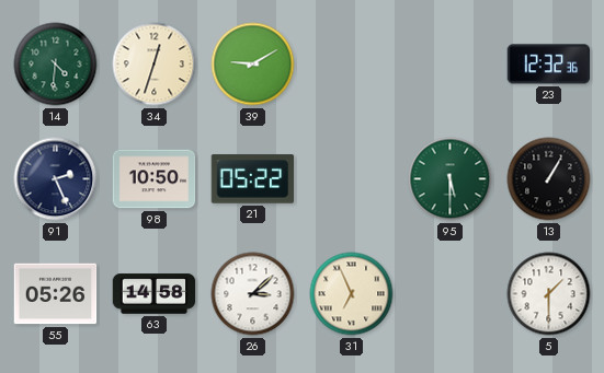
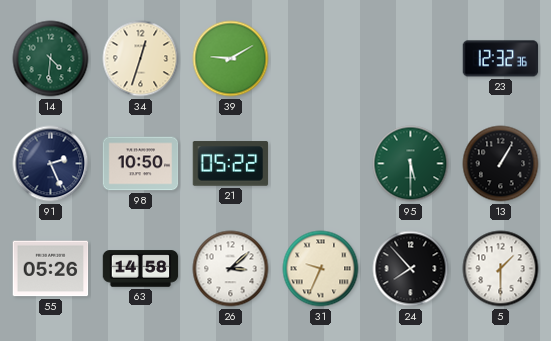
31: 6:56 -> 9:34
24: none -> 7:53
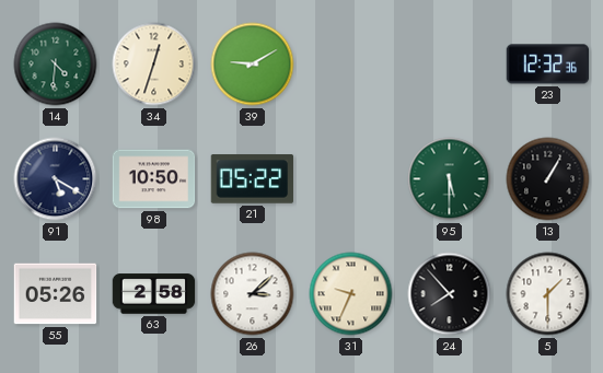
91: 2:26 -> 5:20
63: 14:58 -> 2:58
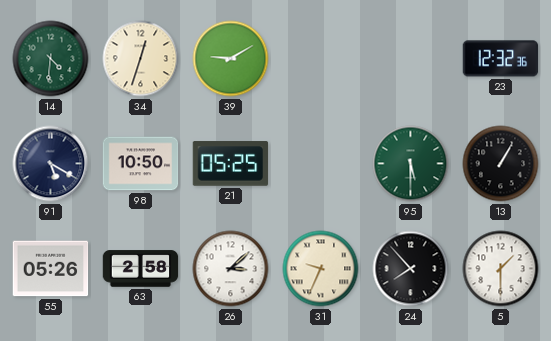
21: 05:22 -> 05:25
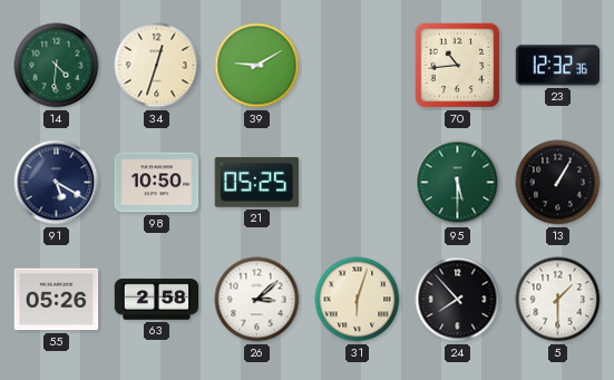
70: none -> 10:44
31: 9:34 -> 6:03
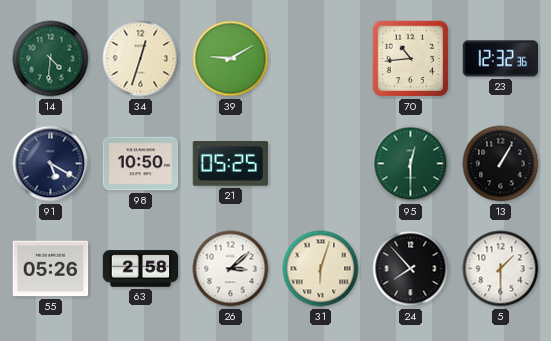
95: 5:30 -> 12:30
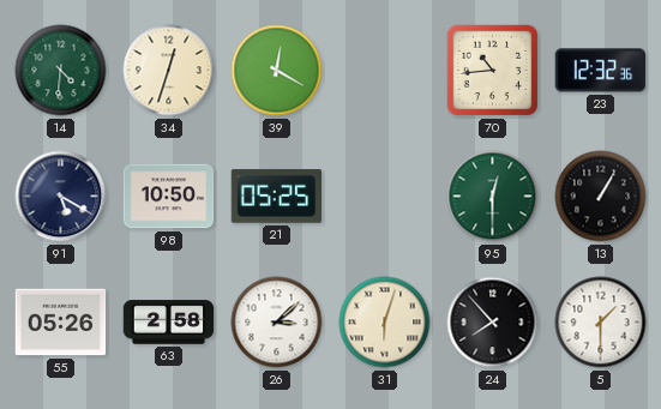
39: 9:10 -> 12:20
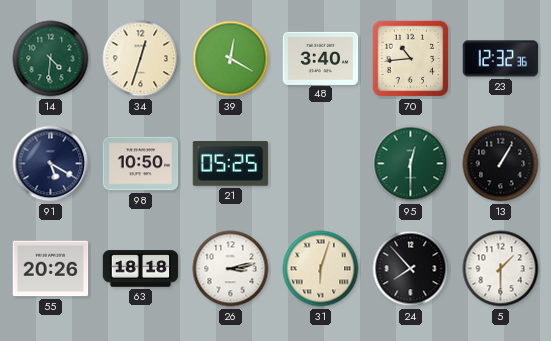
48: none -> 3:40
55: 05:26 -> 20:26
63: 2:58 -> 18:18
26: 3:08 -> 3:13
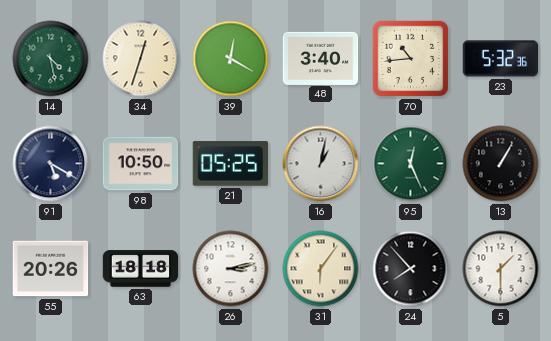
14: 4:31 -> 4:28
23: 12:32 -> 5:32
16: none -> 1:02
95: 12:30 -> 12:26
31: 6:03 -> 6:06
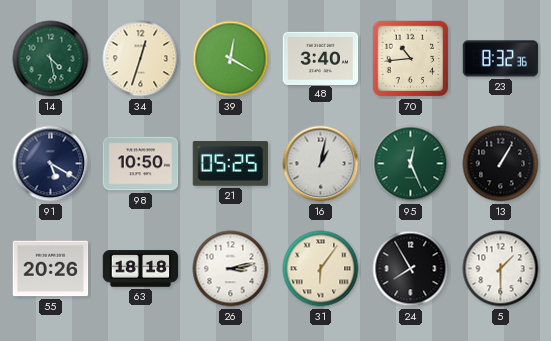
23: 5:32 -> 8:32
24: 7:53 -> 7:55
